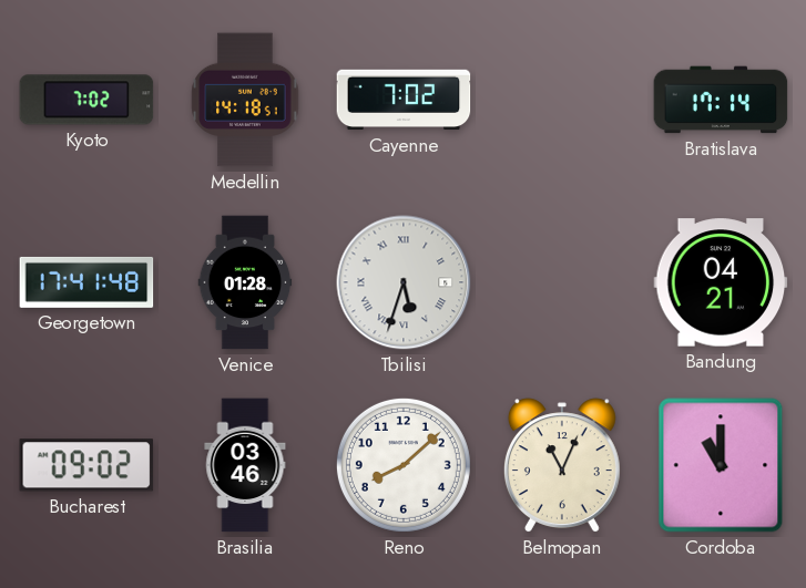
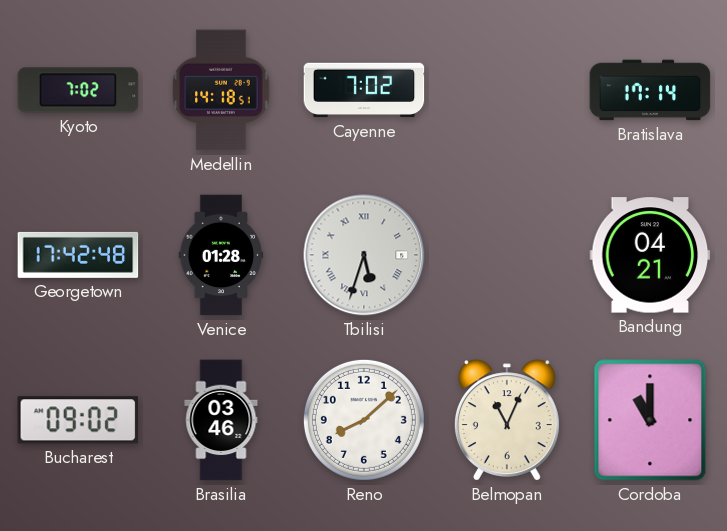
Georgetown: 17:41 -> 17:42
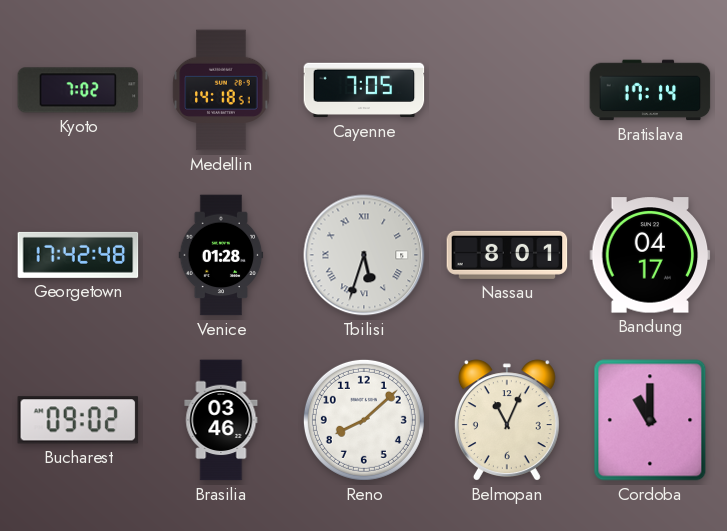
Cayenne: 7:02 -> 7:05
Nassau: none -> 8:01
Bandung: 04:21 -> 04:17
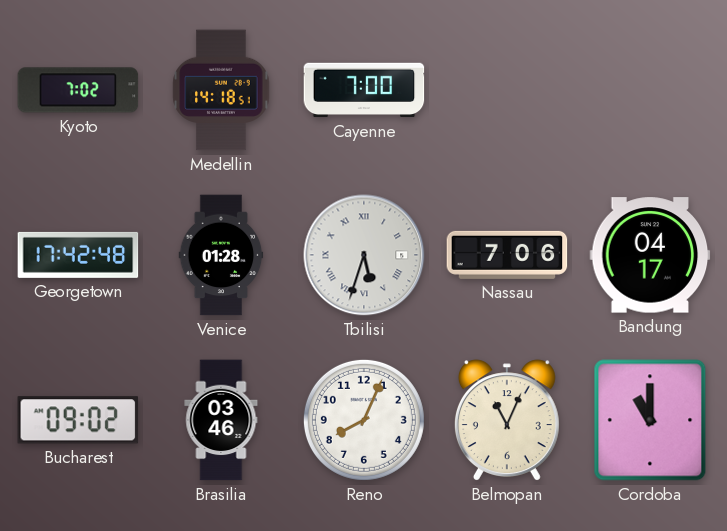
Cayenne: 7:05 -> 7:00
Bratislava: 17:14 -> none
Nassau: 8:01 -> 7:06
Reno: 8:08 -> 8:04
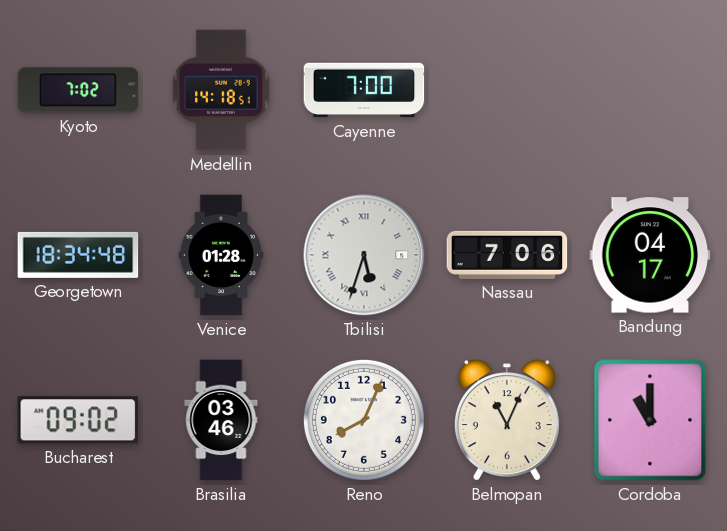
Georgetown: 17:42 -> 18:34
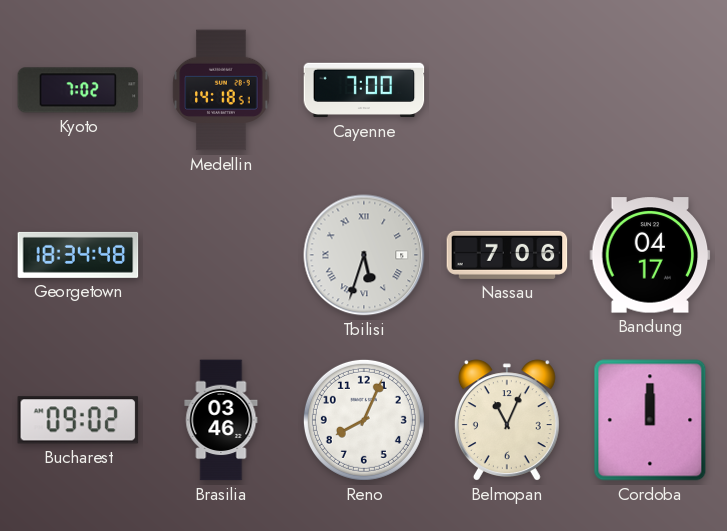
Venice: 01:28 -> none
Cordoba: 11:00 -> 12:00
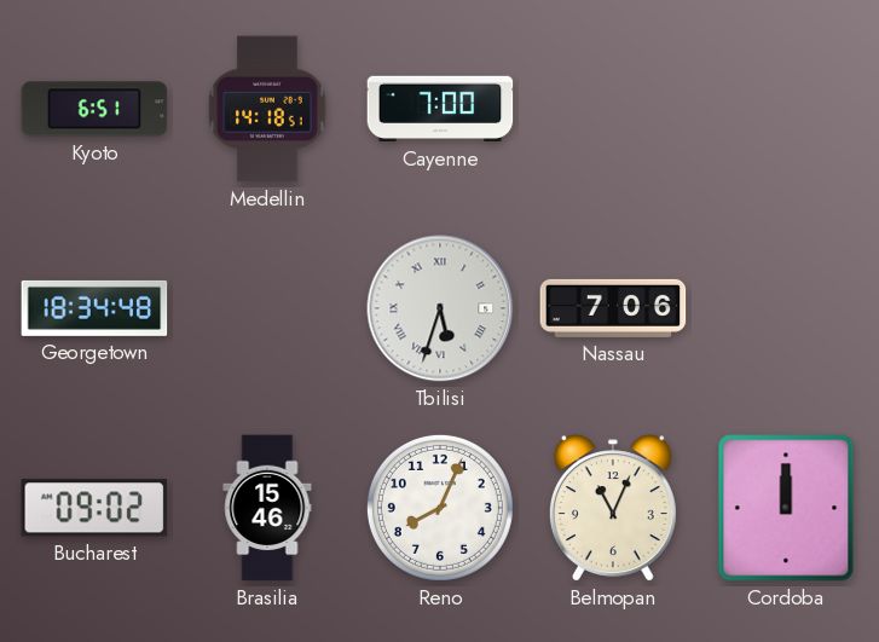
Kyoto: 7:02 -> 6:51
Bandung: 04:17 -> none
Brasilia: 03:46 -> 15:46
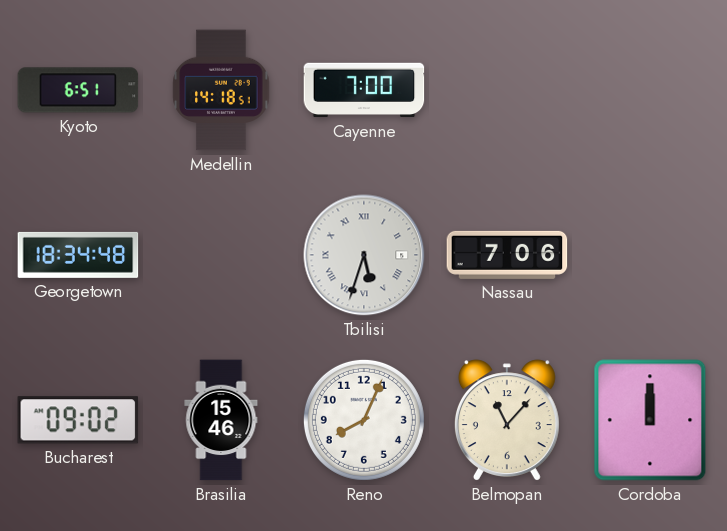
Belmopan: 11:04 -> 11:07
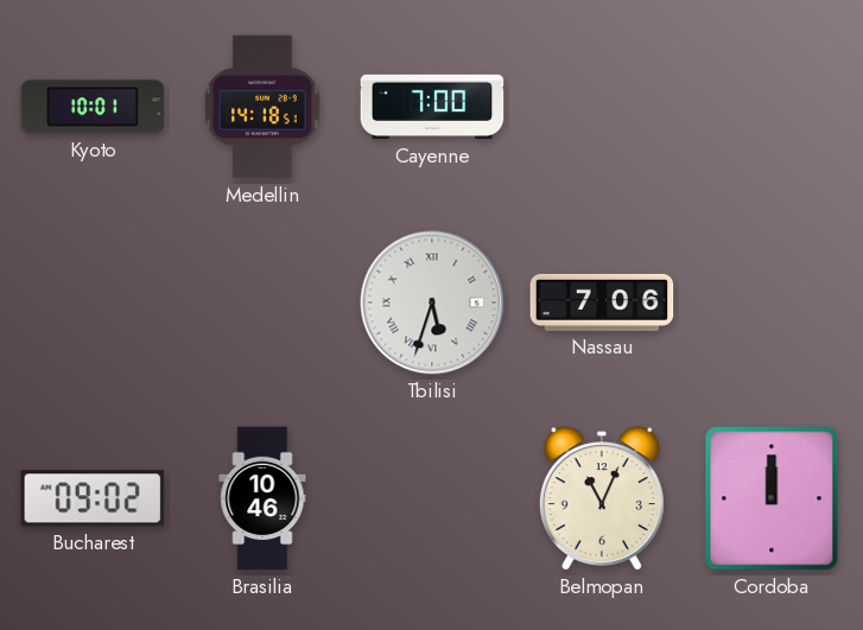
Kyoto: 6:51 -> 10:01
Georgetown: 18:34 -> none
Brasilia: 15:46 -> 10:46
Reno: 8:04 -> none
Belmopan: 11:07 -> 11:04
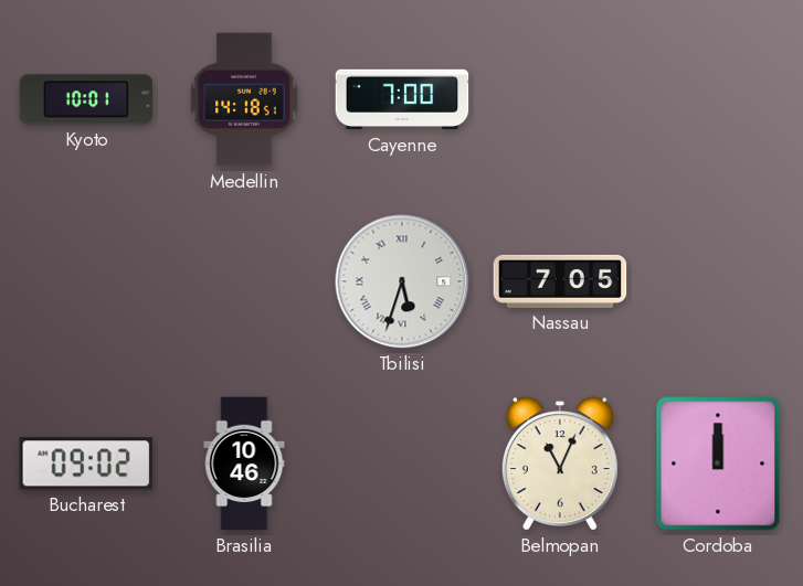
Nassau: 7:06 -> 7:05
